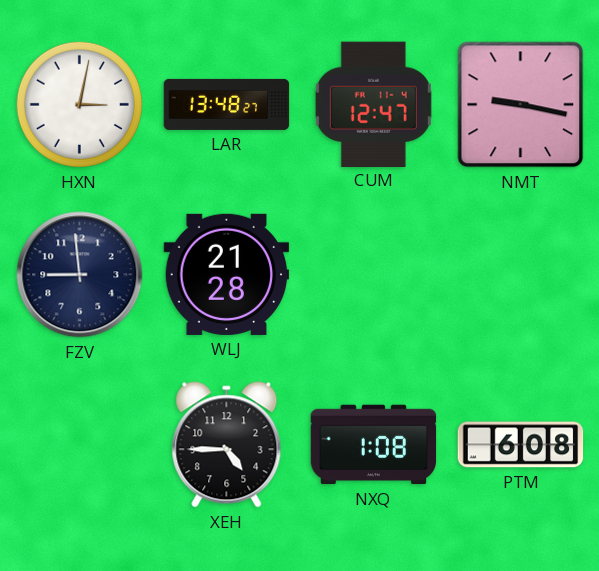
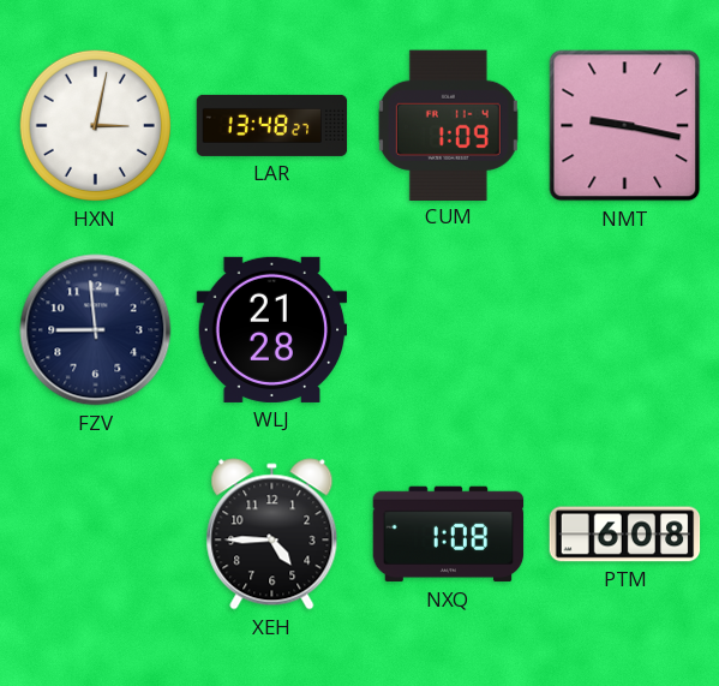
CUM: 12:47 -> 1:09
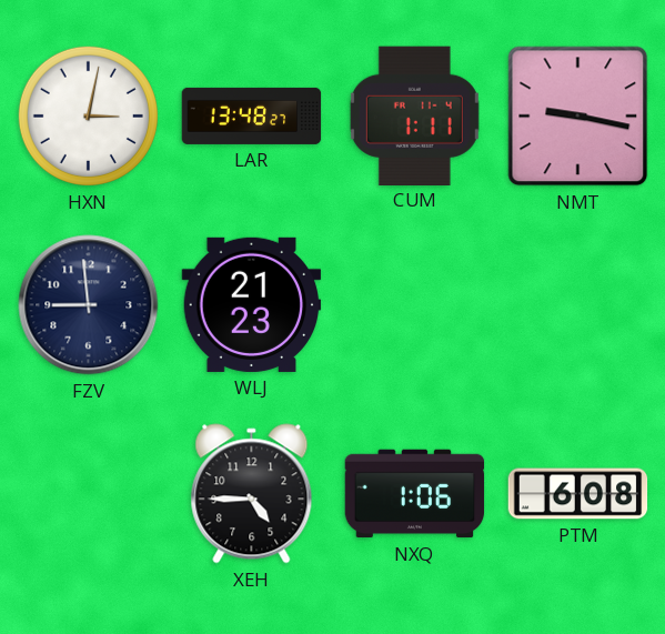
CUM: 1:09 -> 1:11
WLJ: 21:28 -> 21:23
NXQ: 1:08 -> 1:06
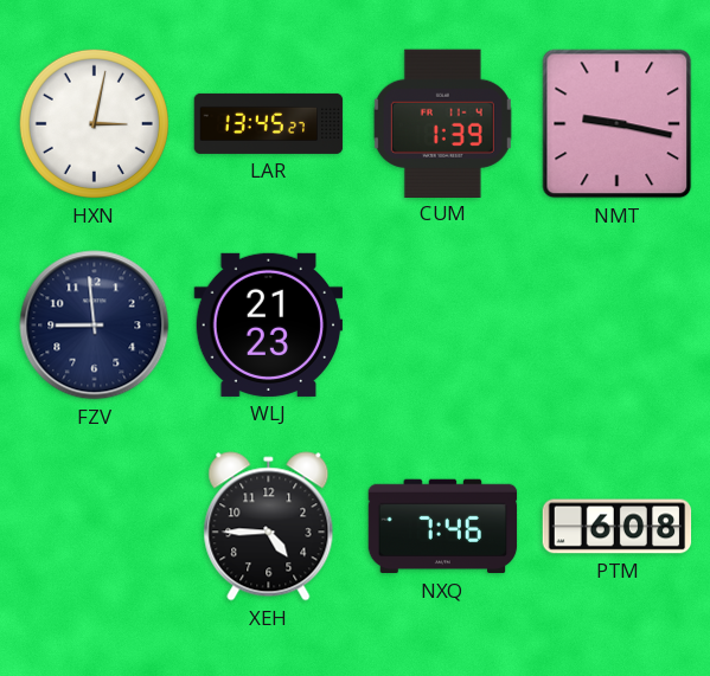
LAR: 13:48 -> 13:45
CUM: 1:11 -> 1:39
NXQ: 1:06 -> 7:46
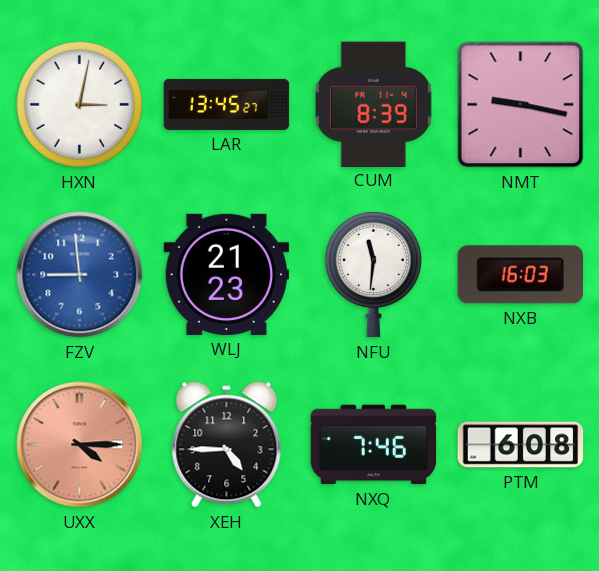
CUM: 1:39 -> 8:39
FZV dial: navy -> blue
NFU: none -> 11:31
NXB: none -> 16:03
UXX: none -> 4:15
